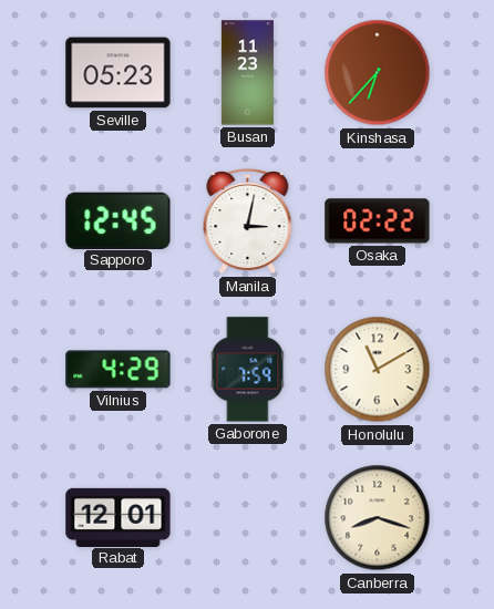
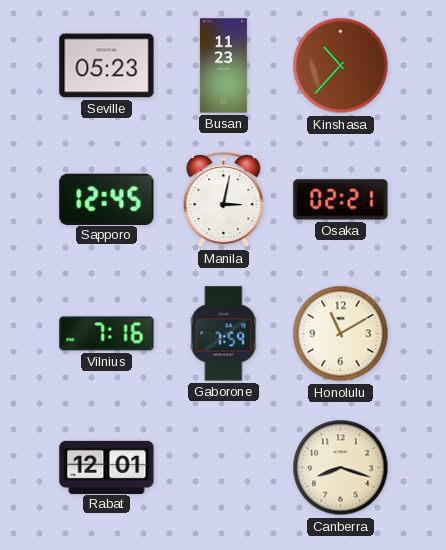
Kinshasa: 6:37 -> 10:37
Osaka: 02:22 -> 02:21
Vilnius: 4:29 -> 7:16
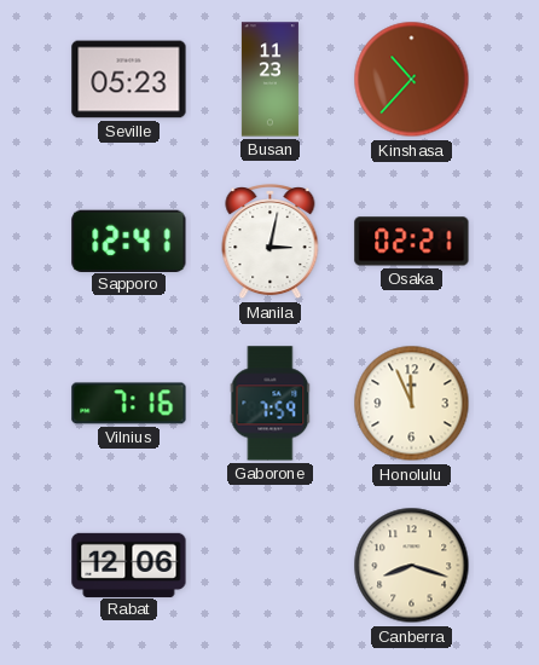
Sapporo: 12:45 -> 12:41
Honolulu: 11:10 -> 11:56
Rabat: 12:01 -> 12:06
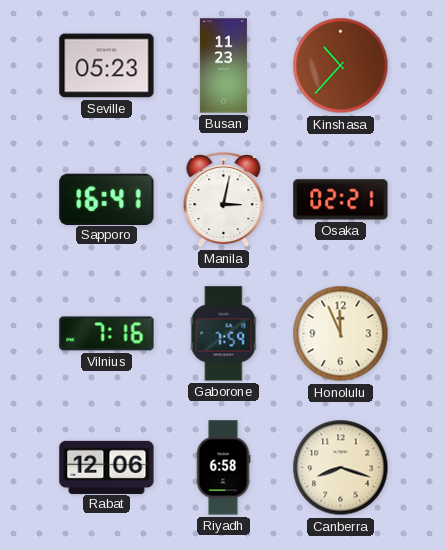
Sapporo: 12:41 -> 16:41
Riyadh: none -> 6:58
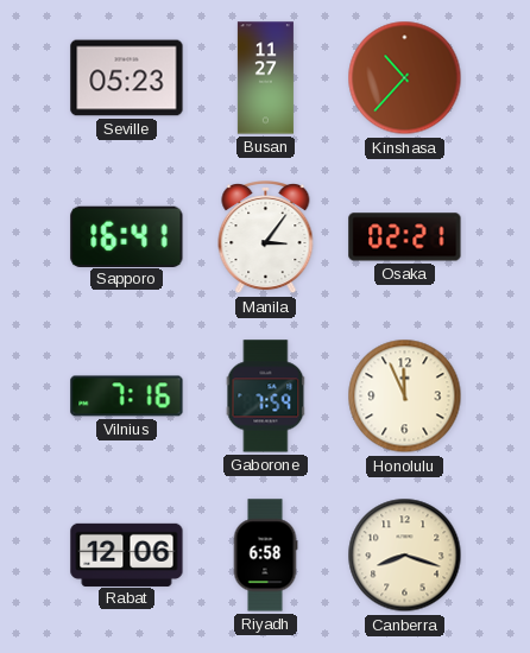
Busan: 11:23 -> 11:27
Manila: 3:02 -> 3:06
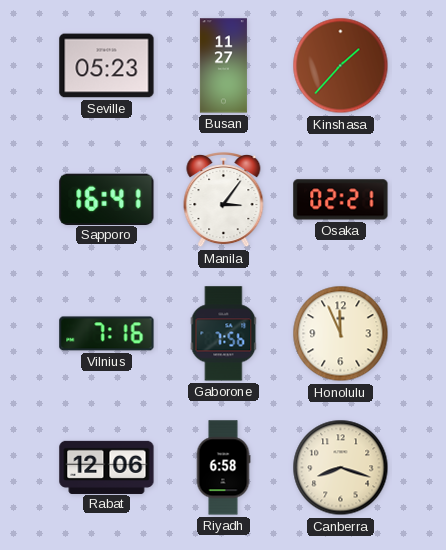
Kinshasa: 10:37 -> 1:37
Gaborone: 7:59 -> 7:56
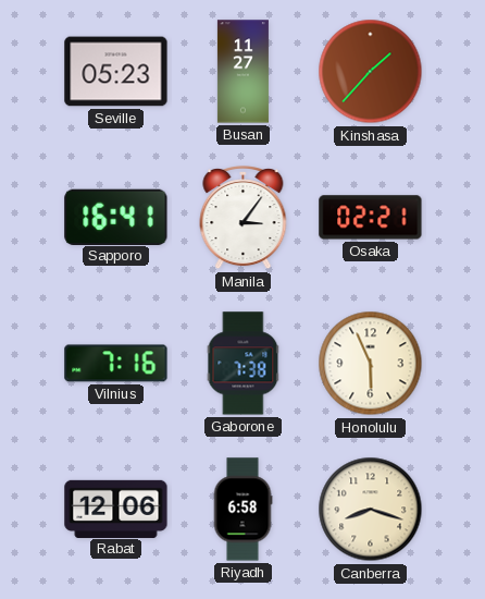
Gaborone: 7:56 -> 7:38
Honolulu: 11:56 -> 5:56
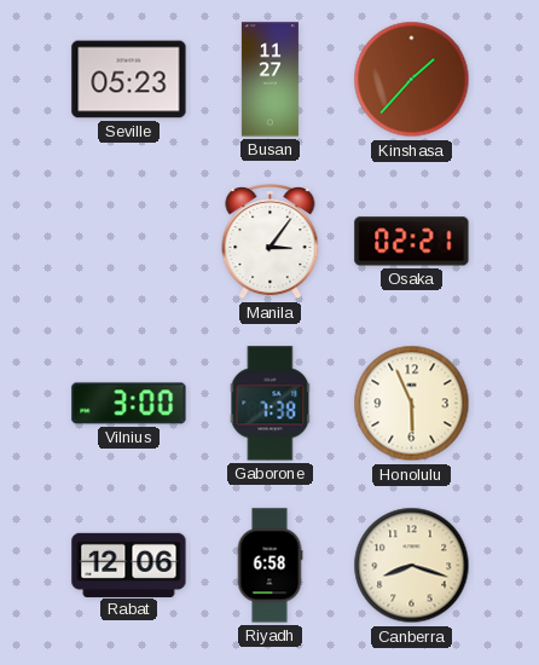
Sapporo: 16:41 -> none
Vilnius: 7:16 -> 3:00
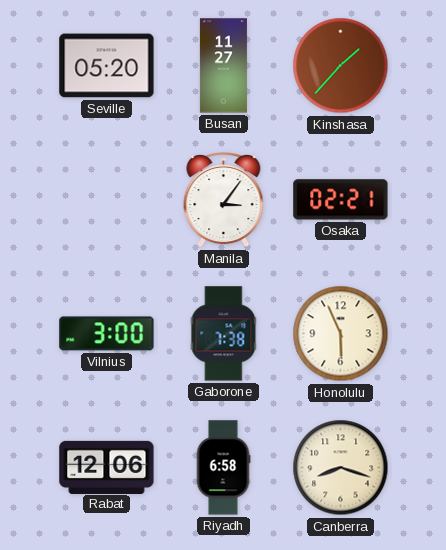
Seville: 05:23 -> 05:20
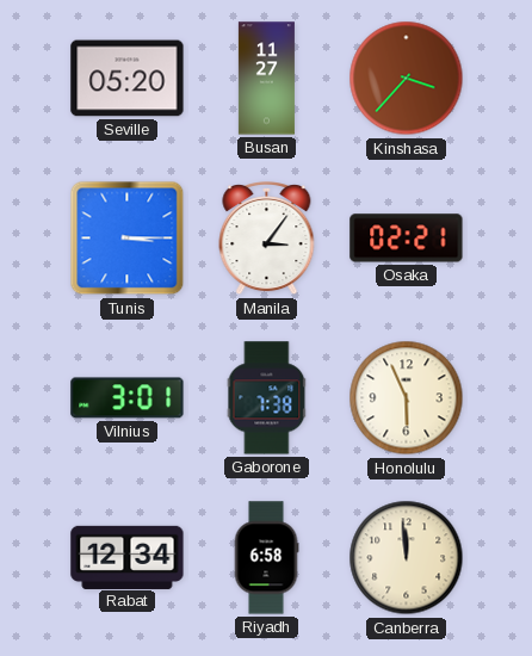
Kinshasa: 1:37 -> 3:37
Tunis: none -> 3:15
Vilnius: 3:00 -> 3:01
Rabat: 12:06 -> 12:34
Canberra: 8:18 -> 11:59
